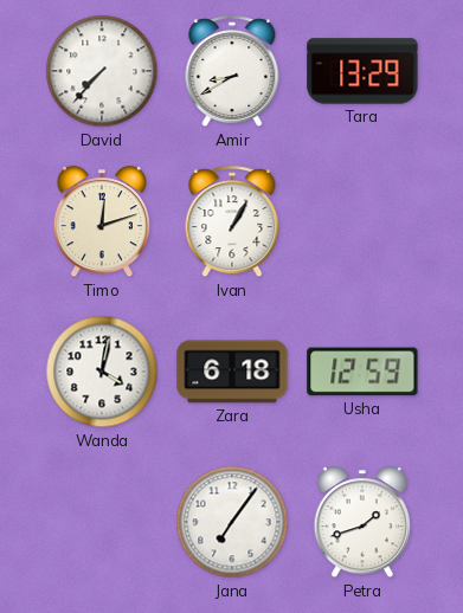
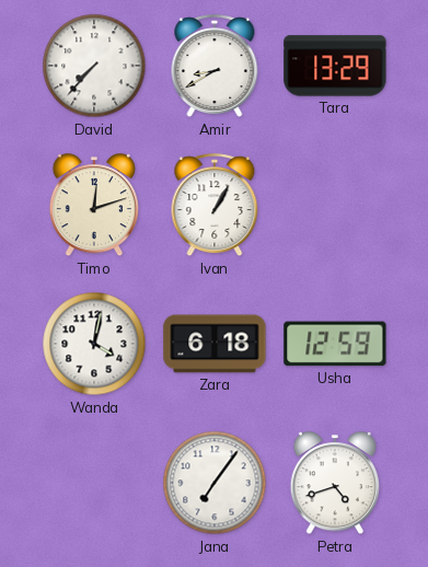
Petra: 1:42 -> 4:42
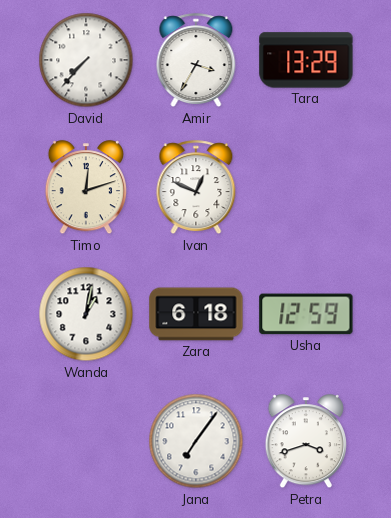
Amir: 8:40 -> 3:35
Ivan: 1:05 -> 12:49
Wanda: 4:02 -> 1:02
Petra: 4:42 -> 3:42
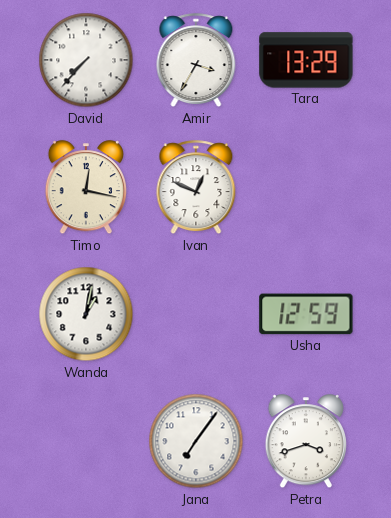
Timo: 12:12 -> 12:17
Zara: 6:18 -> none
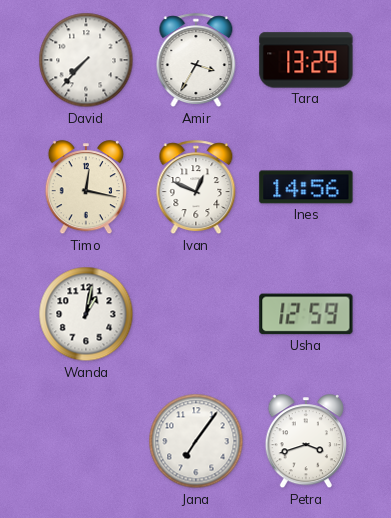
Ines: none -> 14:56
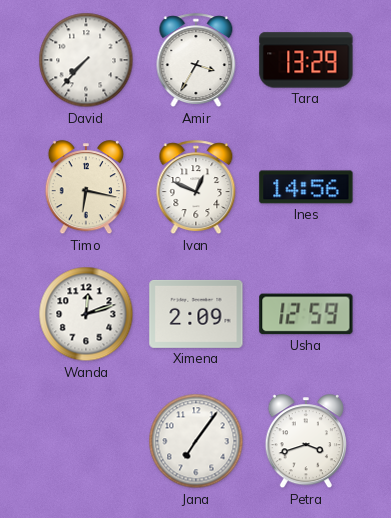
Timo: 12:17 -> 6:17
Wanda: 1:02 -> 12:12
Ximena: none -> 2:09
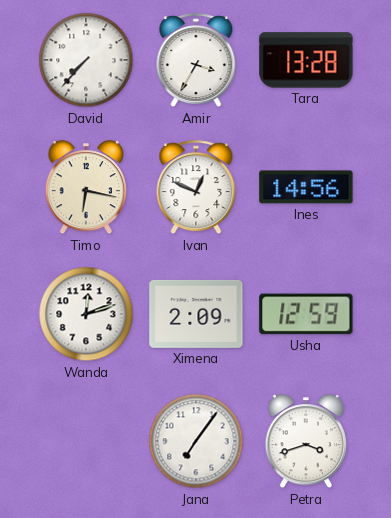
Tara: 13:29 -> 13:28
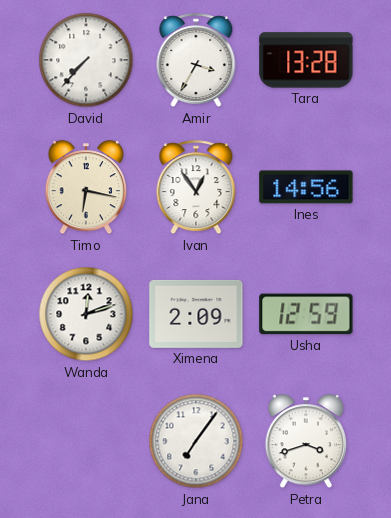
Ivan: 12:49 -> 12:54
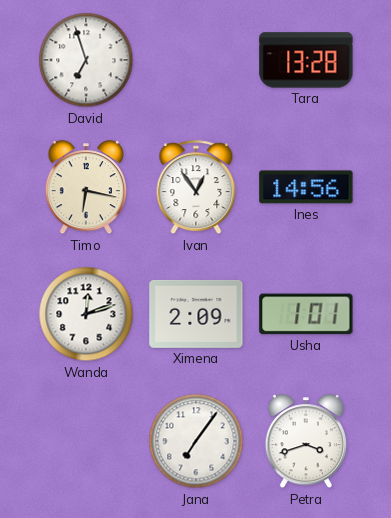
David: 7:37 -> 6:57
Amir: 3:35 -> none
Usha: 12:59 -> 1:01
